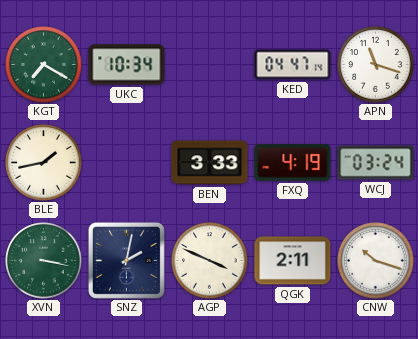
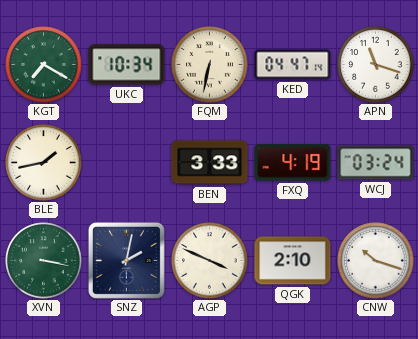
FQM: none -> 6:32
QGK: 2:11 -> 2:10
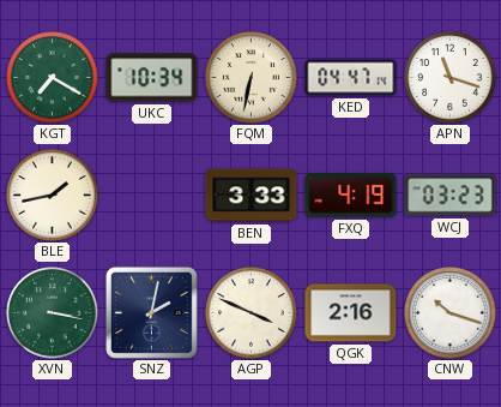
WCJ: 03:24 -> 03:23
QGK: 2:10 -> 2:16
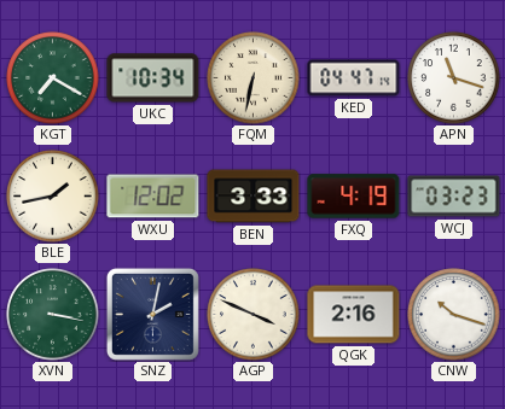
WXU: none -> 12:02
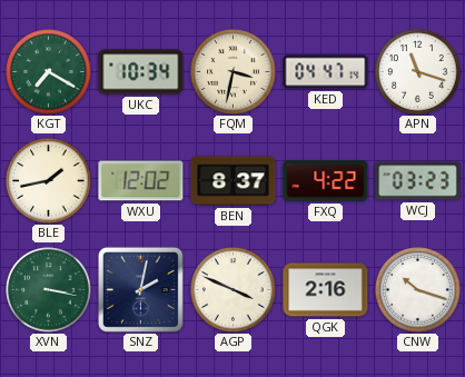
FQM: 6:32 -> 3:32
BEN: 3:33 -> 8:37
FXQ: 4:19 -> 4:22
